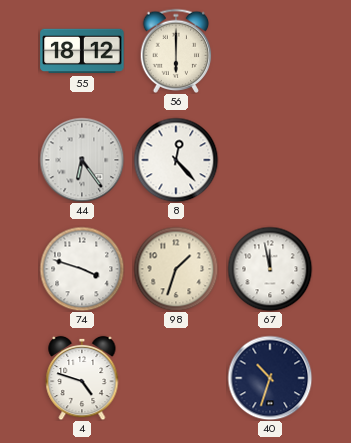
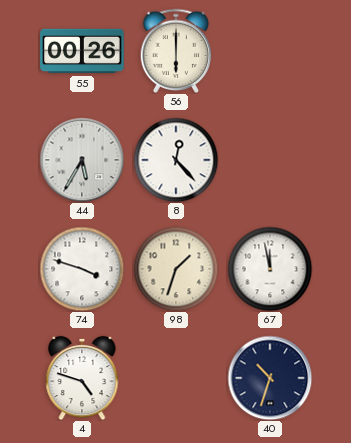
55: 18:12 -> 00:26
44: 6:24 -> 5:35
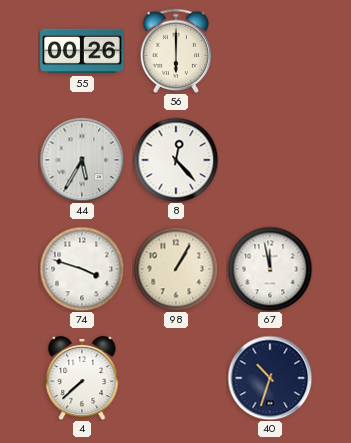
98: 1:33 -> 1:05
4: 4:48 -> 7:38
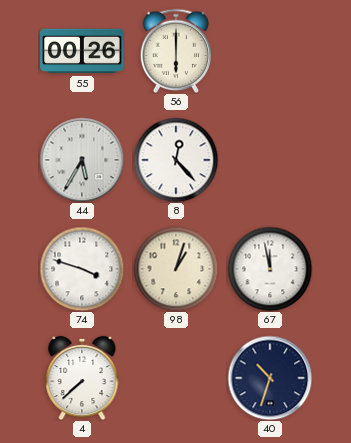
98: 1:05 -> 1:03
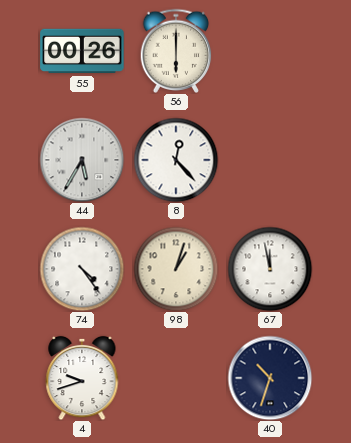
74: 3:48 -> 4:24
4: 7:38 -> 9:42
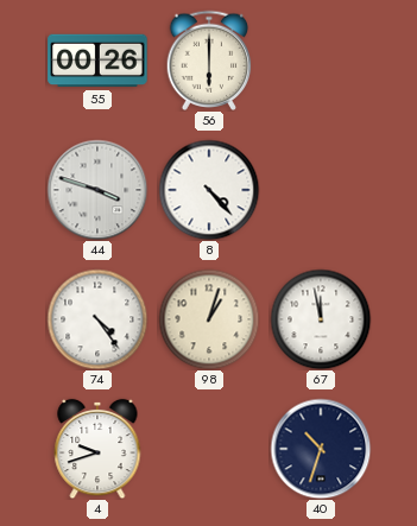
44: 5:35 -> 3:48
8: 12:23 -> 4:23
